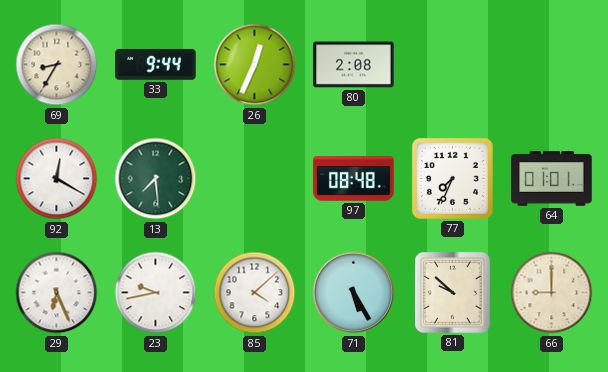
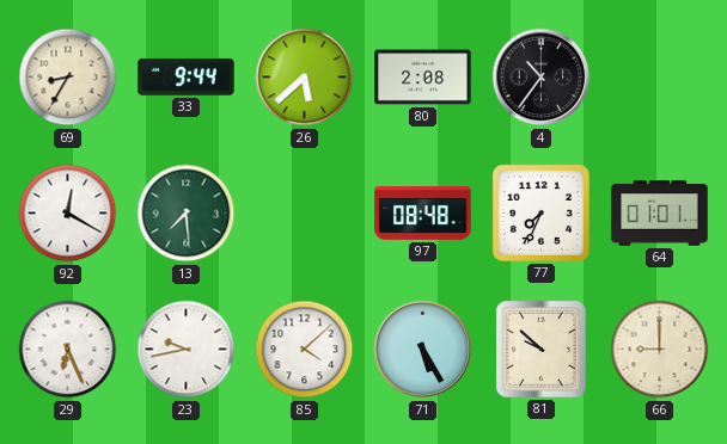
26: 12:34 -> 5:38
4: none -> 10:36
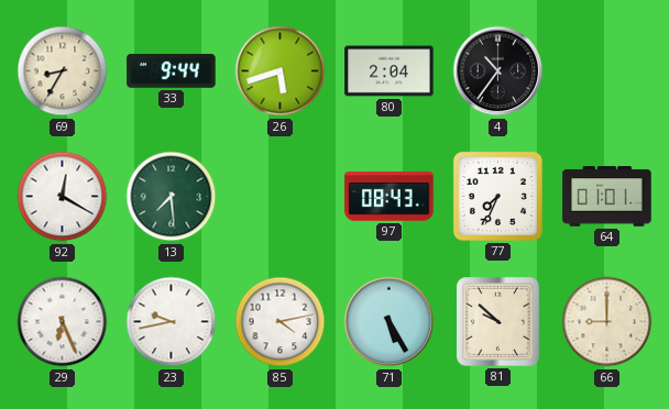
26: 5:38 -> 5:42
80: 2:08 -> 2:04
97: 08:48 -> 08:43
85: 4:08 -> 4:13
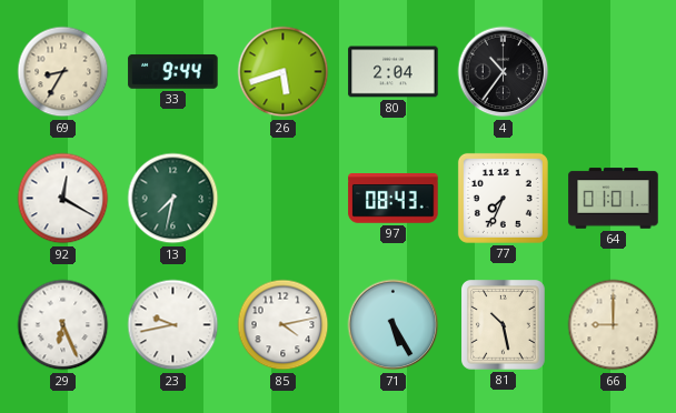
13: 7:29 -> 7:32
81: 9:52 -> 10:28
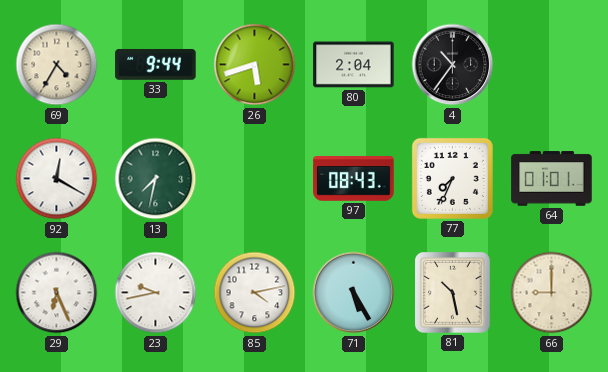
69: 8:35 -> 4:35
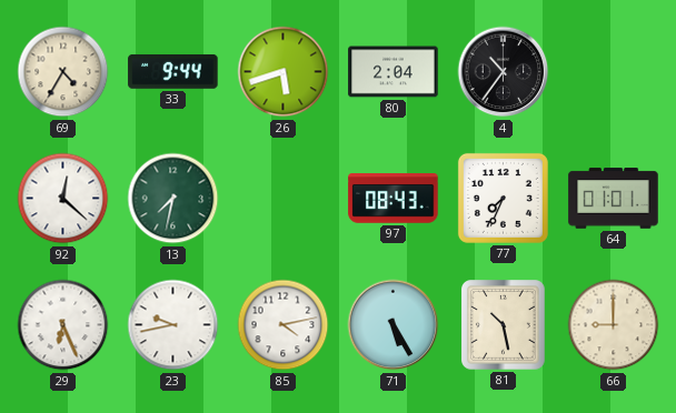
92: 12:20 -> 12:22
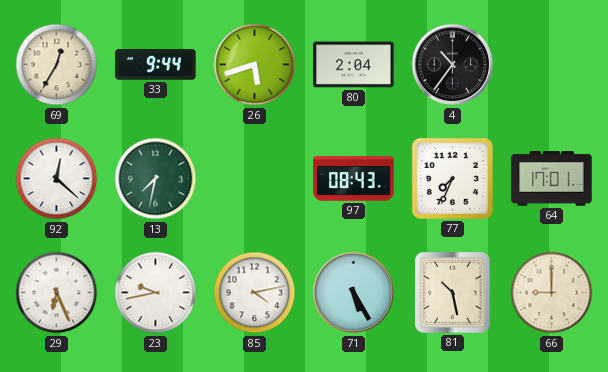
69: 4:35 -> 12:35
64: 01:01 -> 17:01
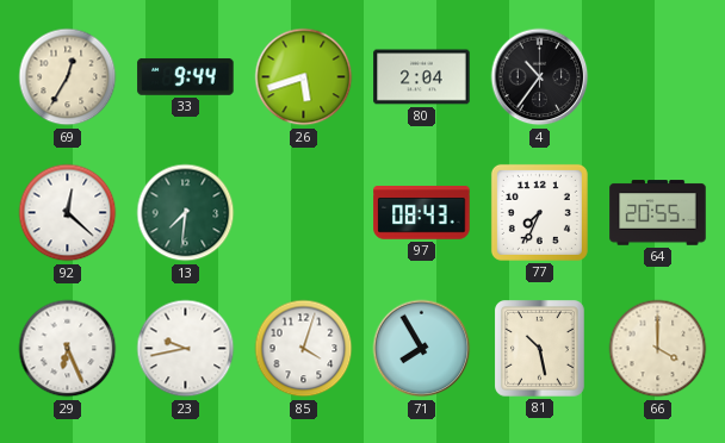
13: 7:32 -> 7:31
64: 17:01 -> 20:55
85: 4:13 -> 4:03
71: 5:25 -> 7:55
66: 9:00 -> 4:00
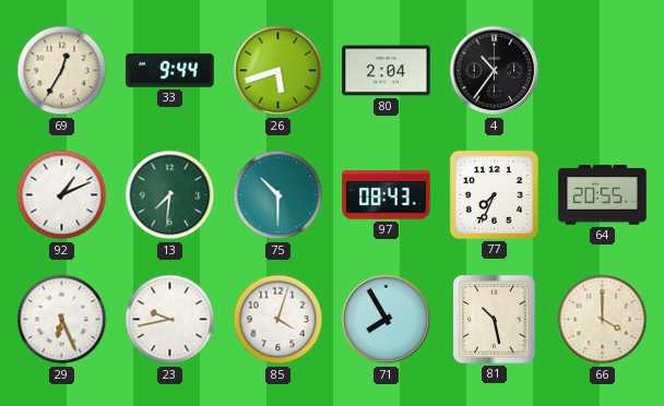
92: 12:22 -> 1:11
75: none -> 10:30
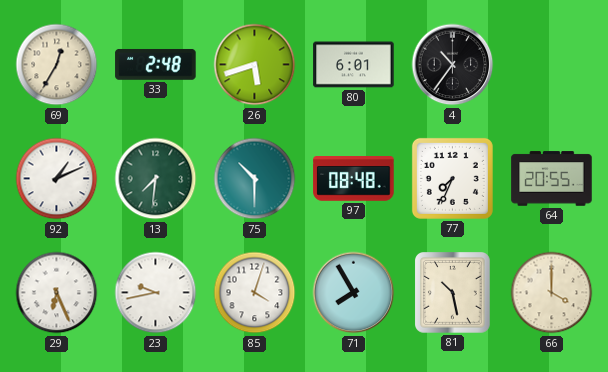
33: 9:44 -> 2:48
80: 2:04 -> 6:01
97: 08:43 -> 08:48
